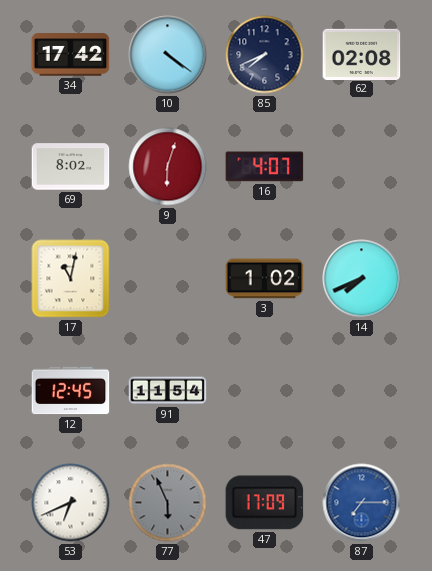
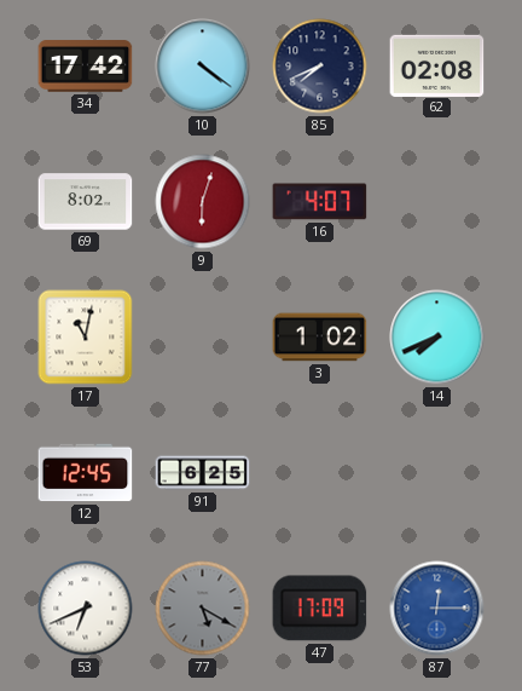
91: 11:54 -> 6:25
77: 5:56 -> 5:20
87: 7:15 -> 12:15
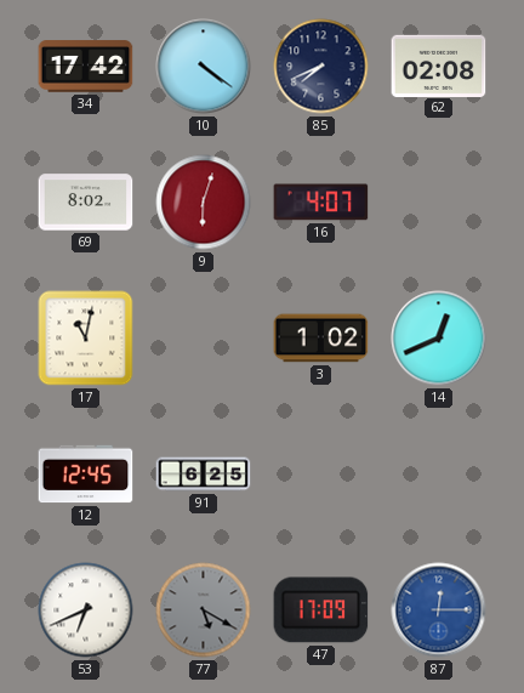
14: 7:41 -> 12:41
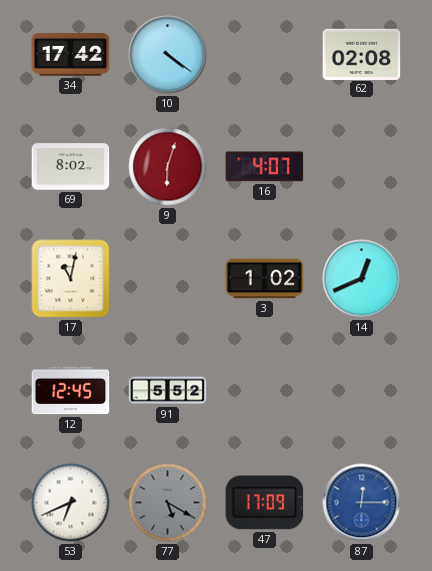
85: 7:41 -> none
91: 6:25 -> 5:52
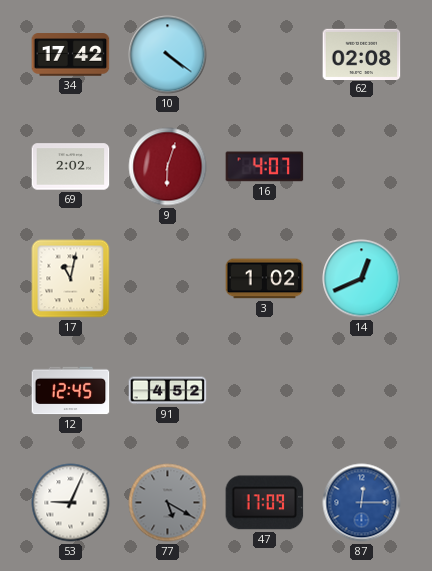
69: 8:02 -> 2:02
91: 5:52 -> 4:52
53: 6:41 -> 9:04
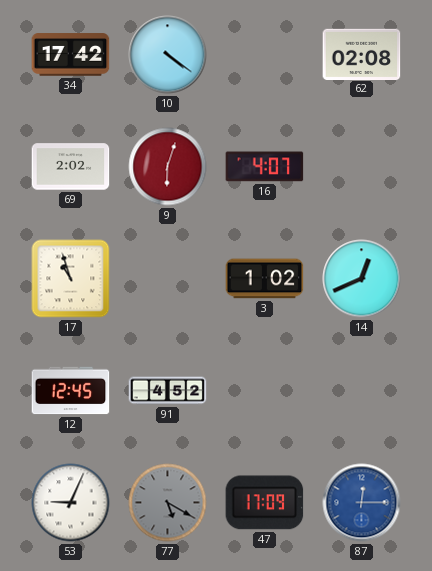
17: 11:02 -> 10:57
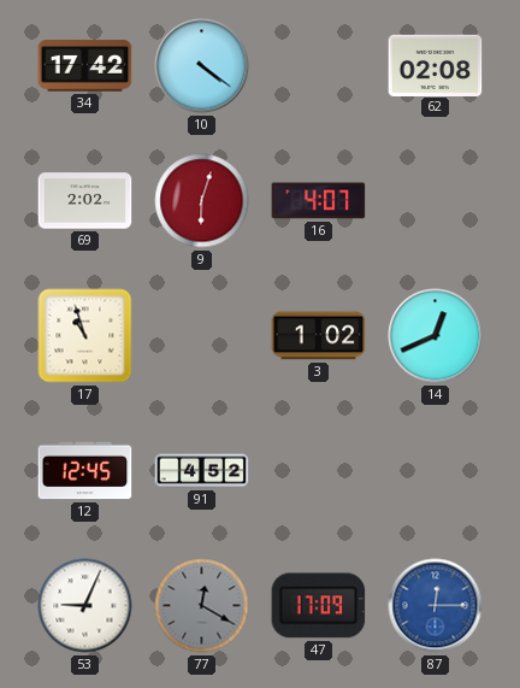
77: 5:20 -> 12:20
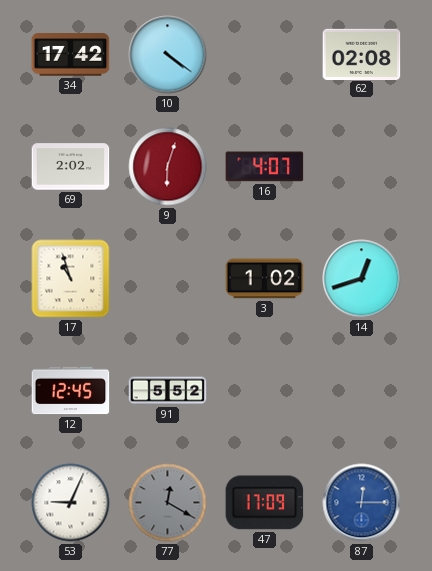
14: 12:41 -> 12:42
91: 4:52 -> 5:52
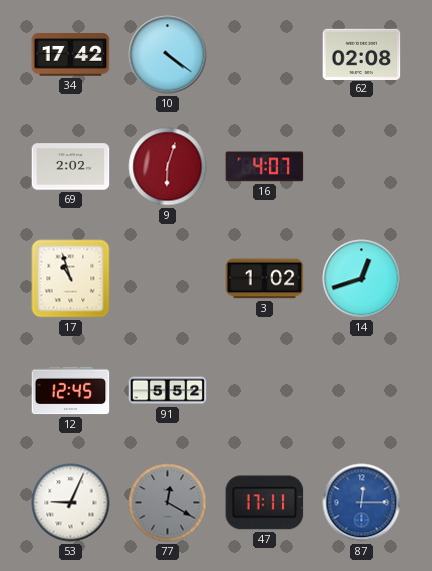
47: 17:09 -> 17:11
